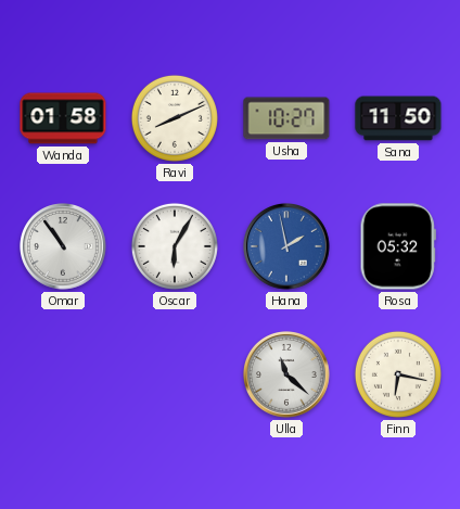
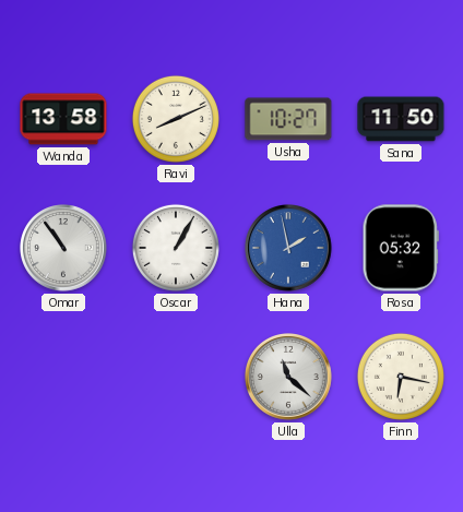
Wanda: 01:58 -> 13:58
Oscar: 6:05 -> 1:05
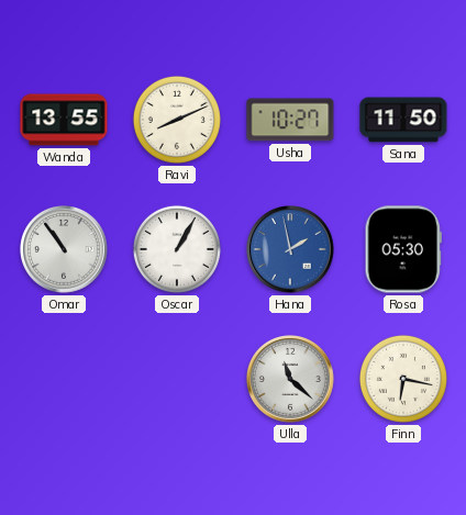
Wanda: 13:58 -> 13:55
Rosa: 05:32 -> 05:30
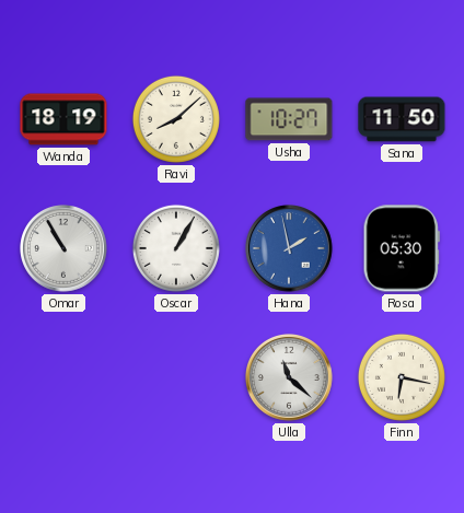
Wanda: 13:55 -> 18:19
Ravi: 8:11 -> 8:08
Omar: 10:54 -> 10:55
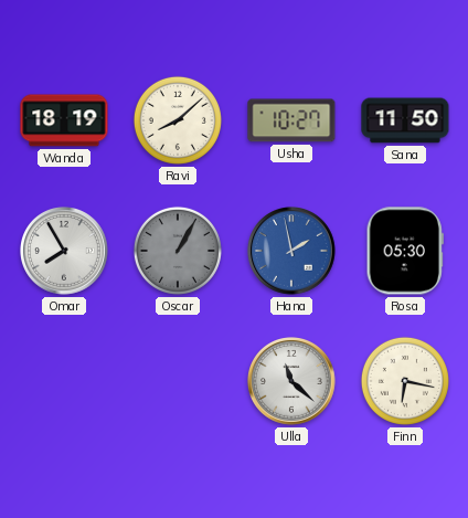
Omar: 10:55 -> 7:55
Oscar dial: white -> grey
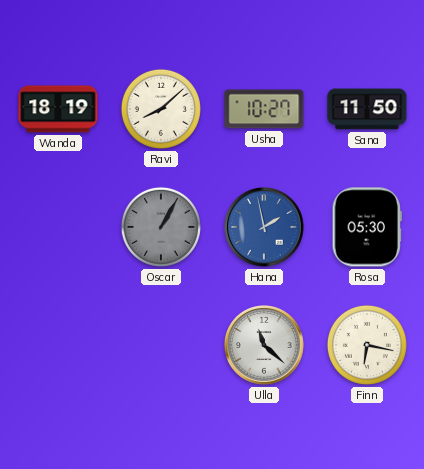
Omar: 7:55 -> none
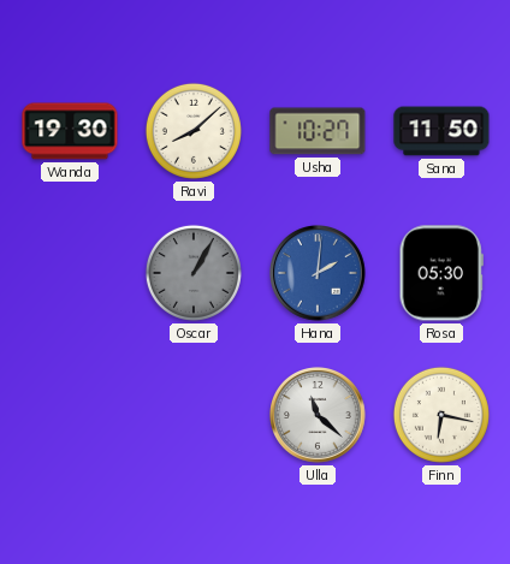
Wanda: 18:19 -> 19:30
Hana: 1:58 -> 2:01
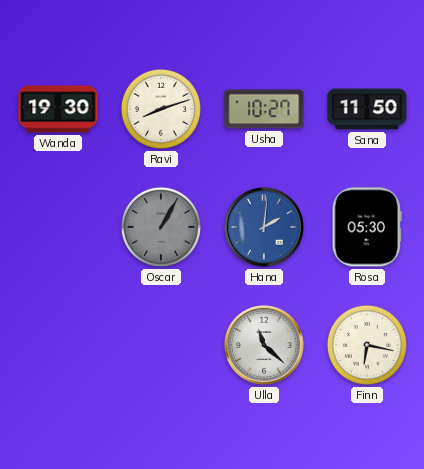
Ravi: 8:08 -> 8:12
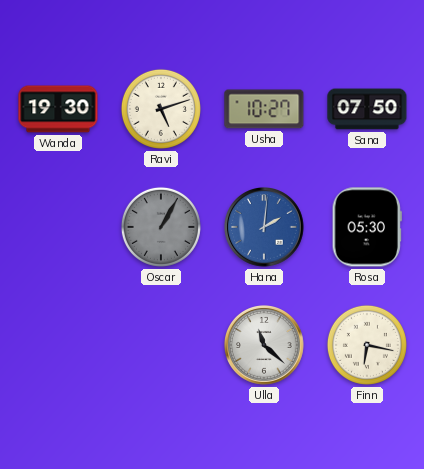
Ravi: 8:12 -> 5:12
Sana: 11:50 -> 07:50
